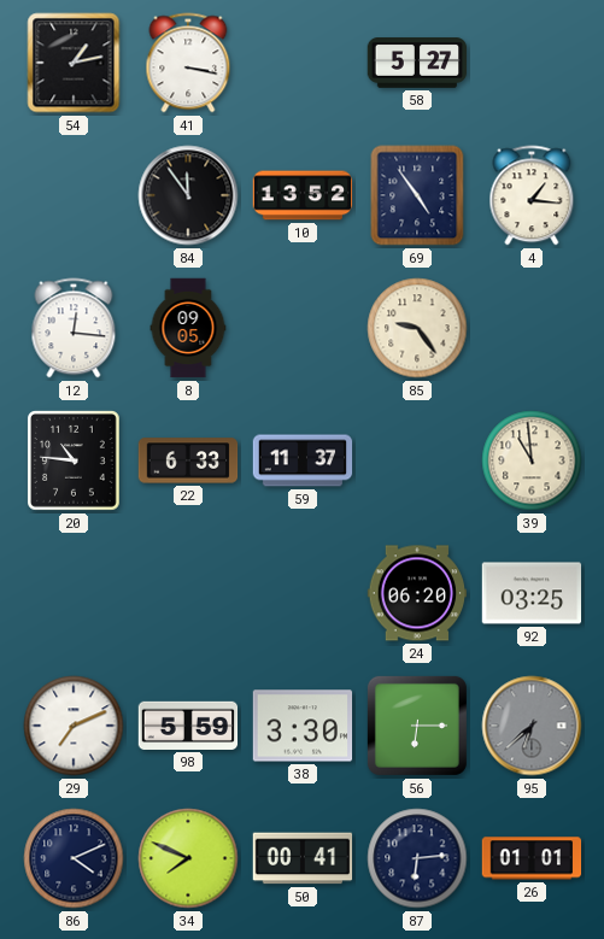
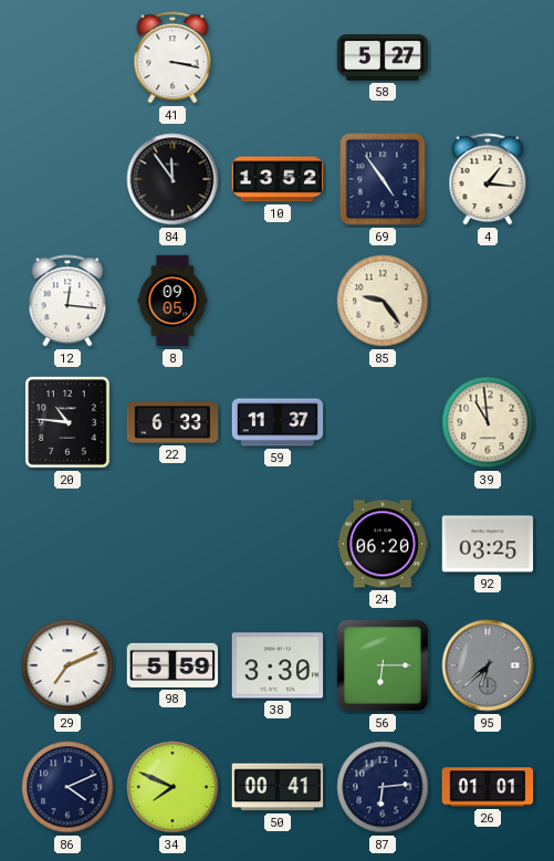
54: 1:13 -> none
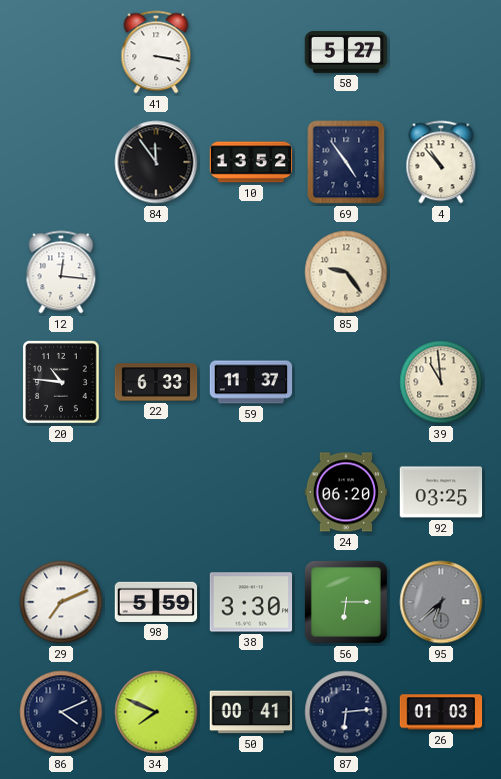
4: 1:16 -> 10:53
8: 09:05 -> none
26: 01:01 -> 01:03
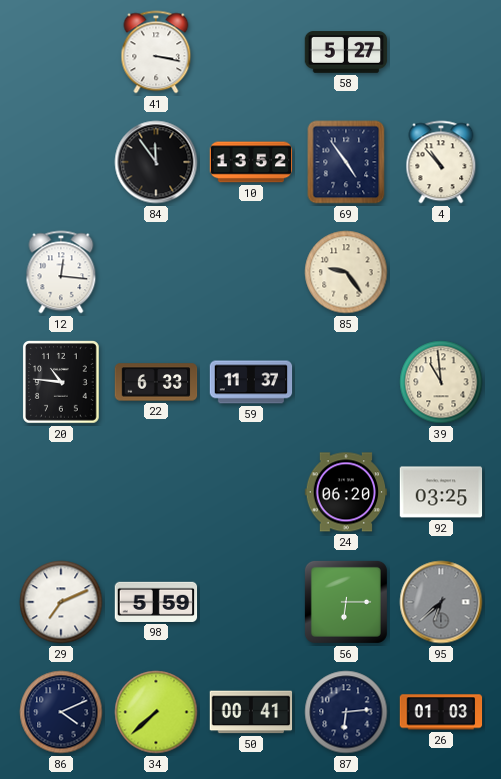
38: 3:30 -> none
34: 7:49 -> 7:38
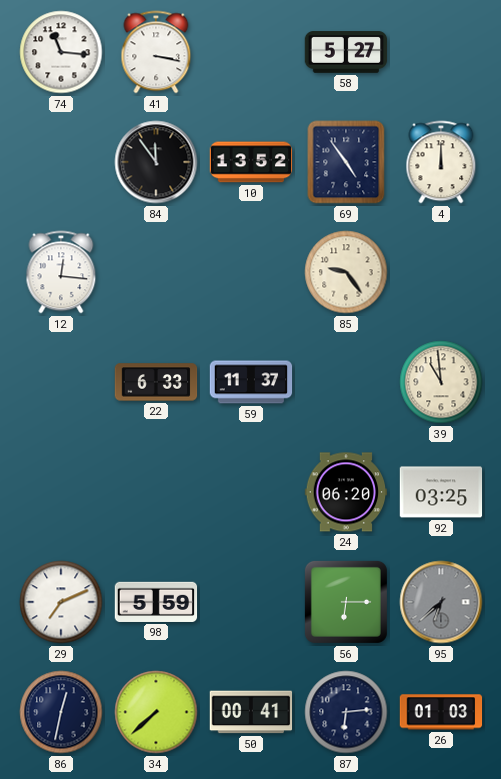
74: none -> 11:16
4: 10:53 -> 12:00
20: 10:46 -> none
86: 4:11 -> 12:32
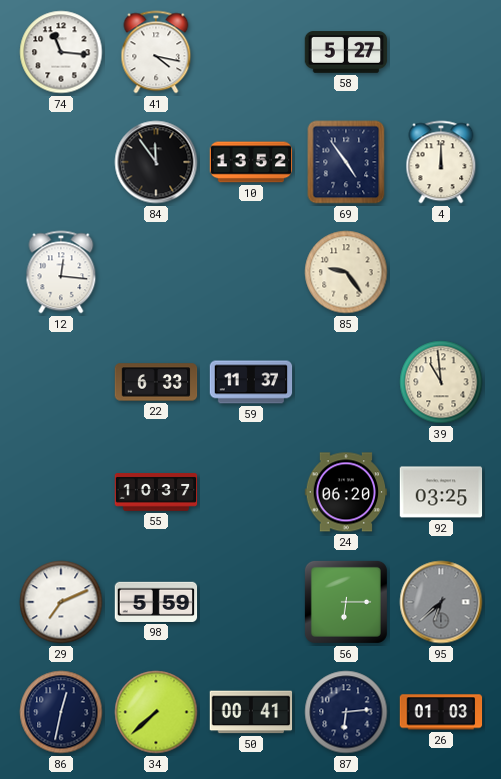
41: 3:17 -> 4:17
55: none -> 10:37
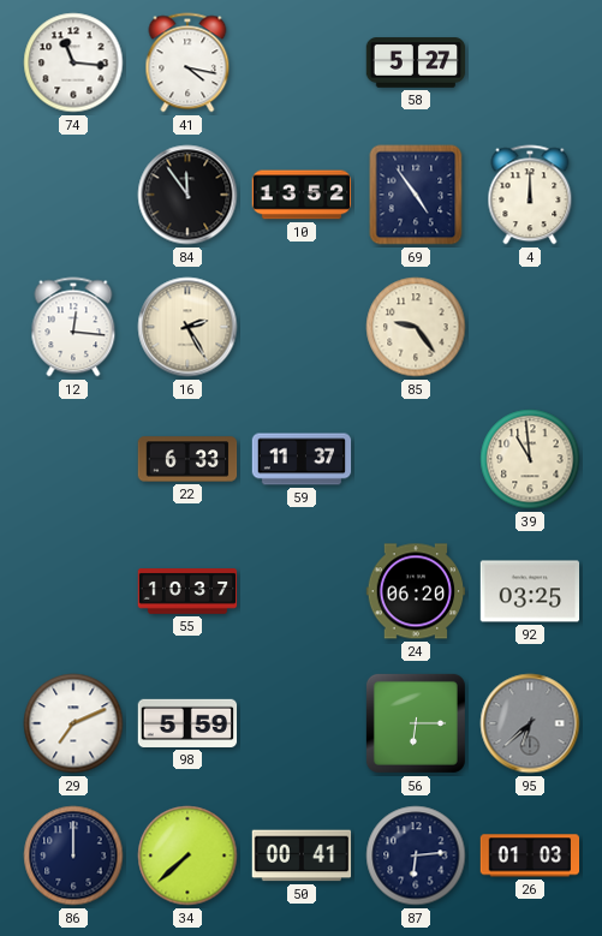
16: none -> 2:25
86: 12:32 -> 12:00
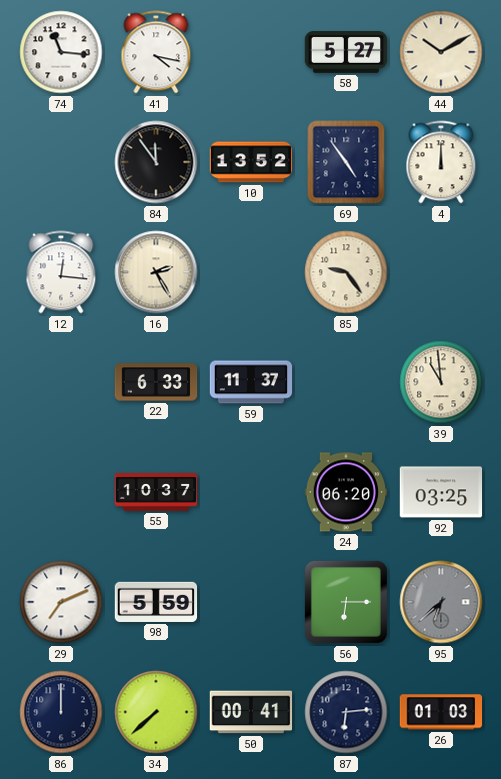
44: none -> 10:10
